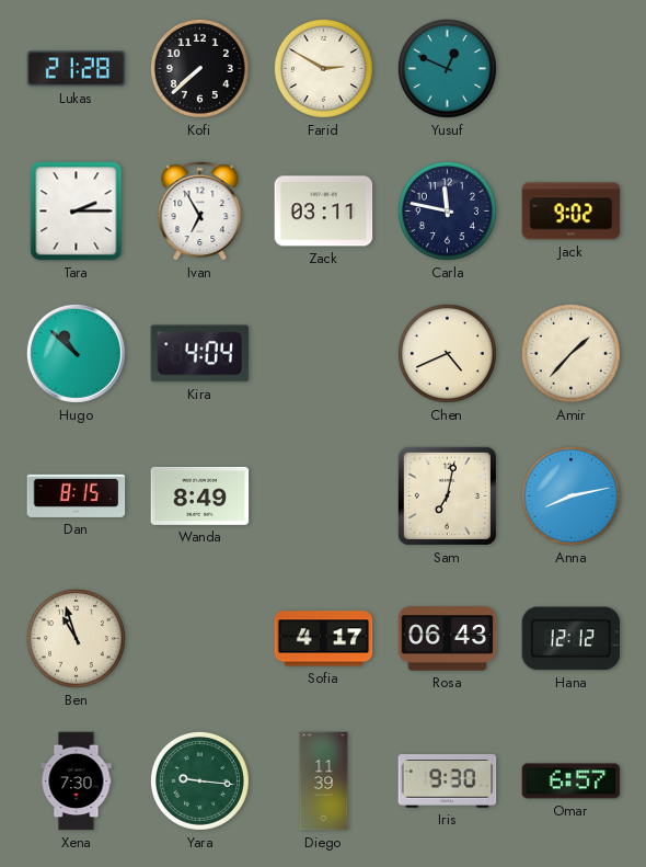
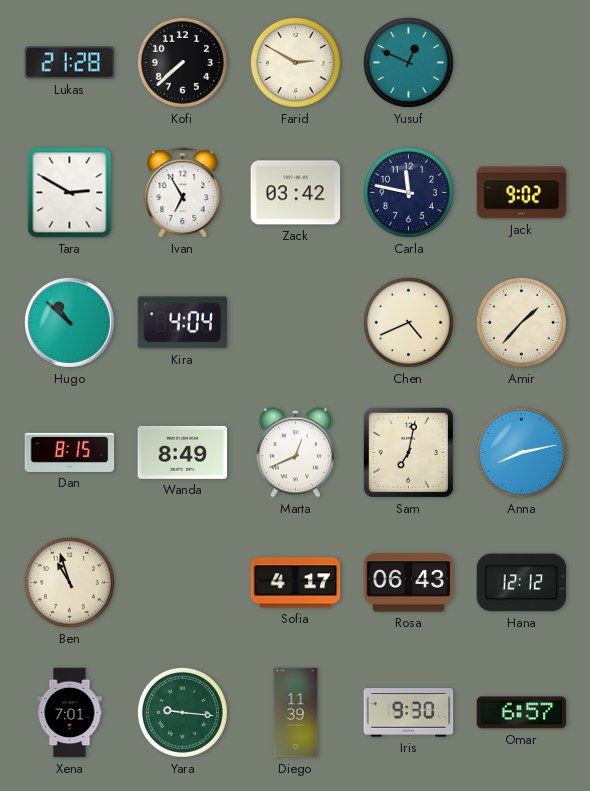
Tara: 2:15 -> 2:50
Zack: 03:11 -> 03:42
Marta: none -> 12:41
Xena: 7:30 -> 7:01
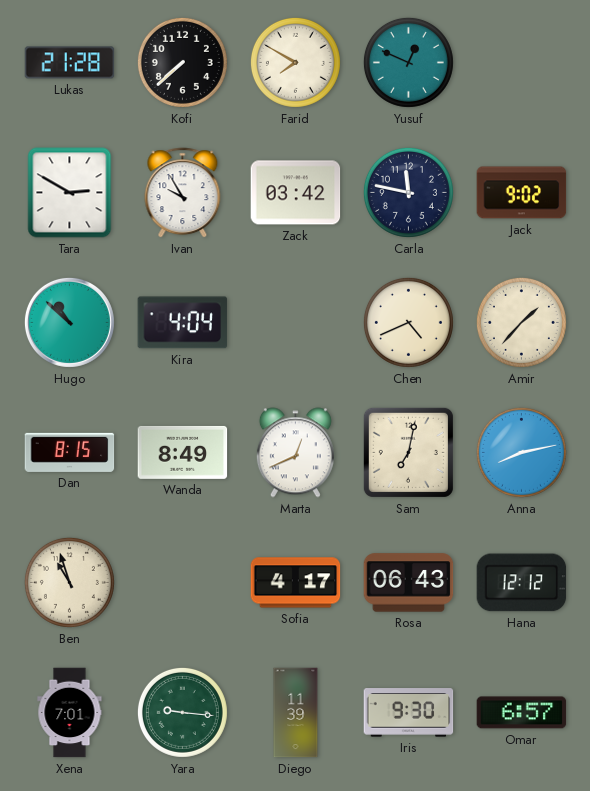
Farid: 2:50 -> 7:50
Ivan: 6:55 -> 9:55
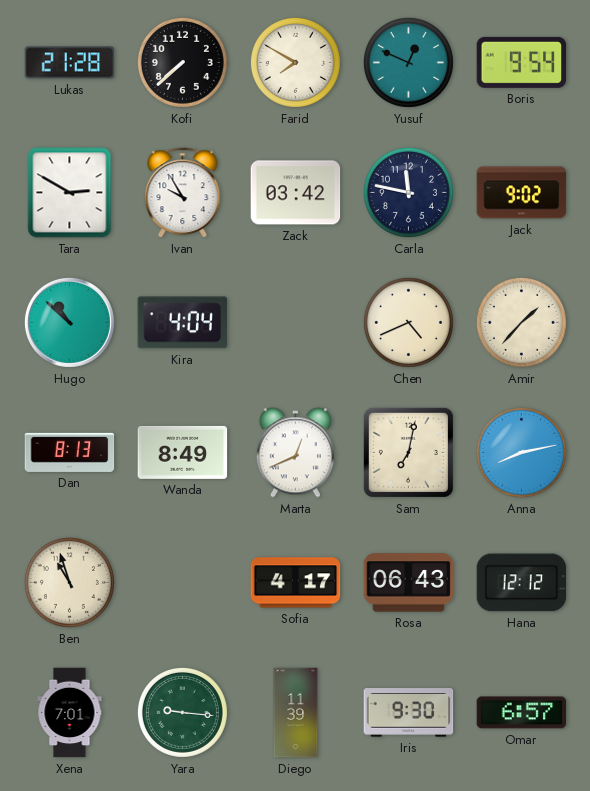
Boris: none -> 9:54
Dan: 8:15 -> 8:13
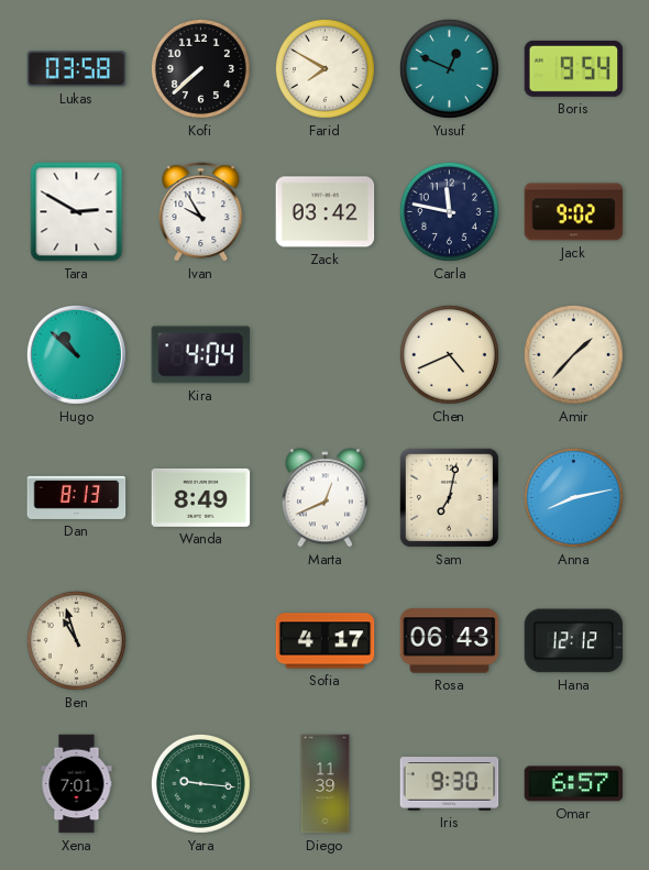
Lukas: 21:28 -> 03:58
